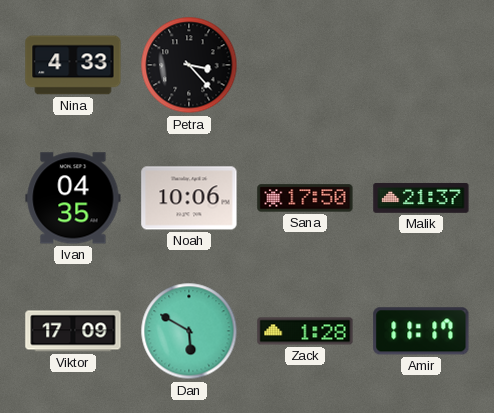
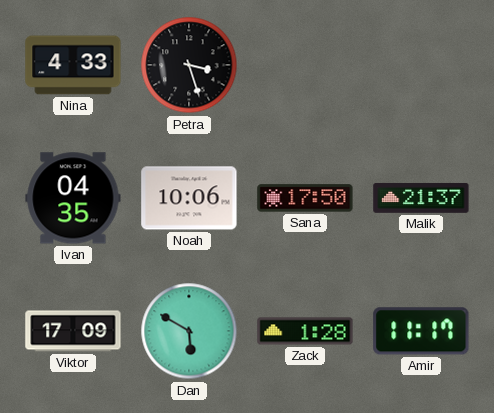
Petra: 3:23 -> 3:27
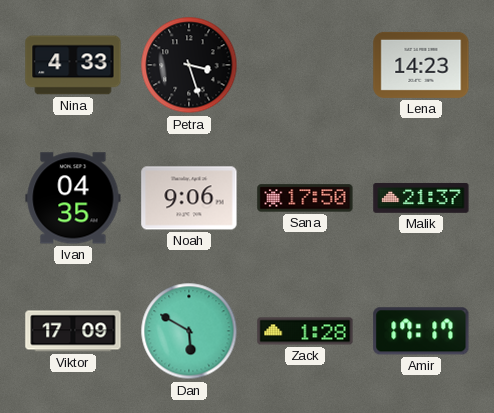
Lena: none -> 14:23
Noah: 10:06 -> 9:06
Amir: 11:17 -> 17:17
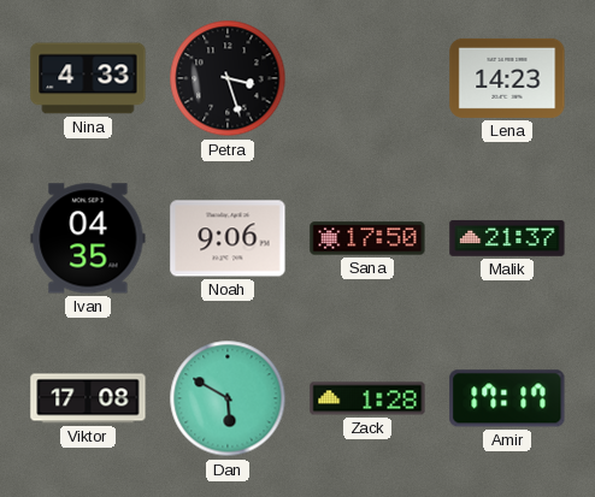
Viktor: 17:09 -> 17:08
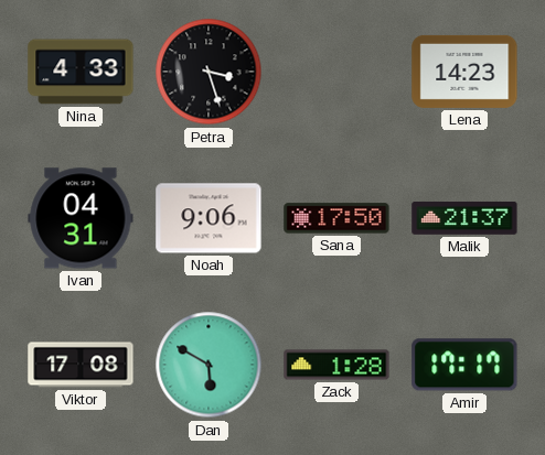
Ivan: 04:35 -> 04:31
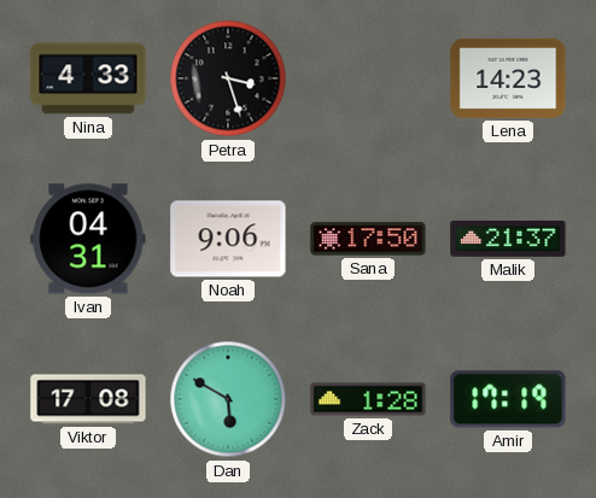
Amir: 17:17 -> 17:19
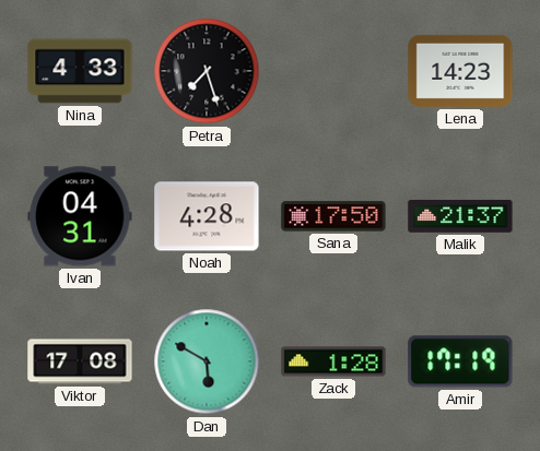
Petra: 3:27 -> 7:27
Noah: 9:06 -> 4:28
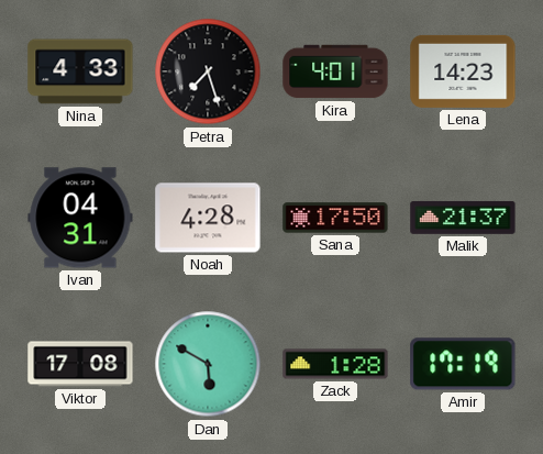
Kira: none -> 4:01
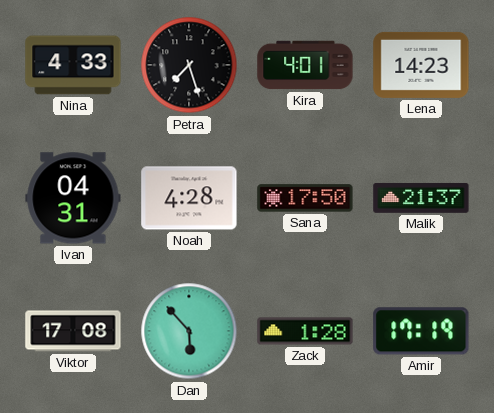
Dan: 5:50 -> 5:53
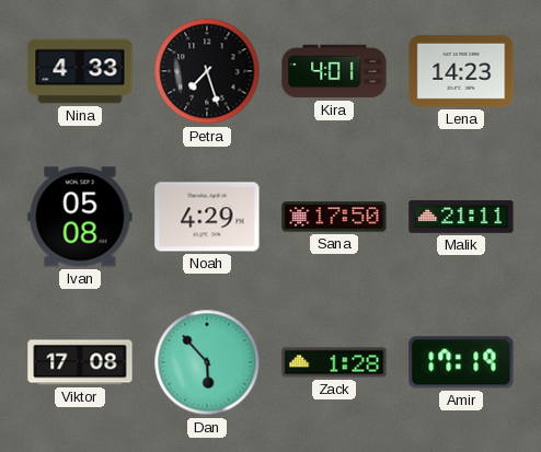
Ivan: 04:31 -> 05:08
Noah: 4:28 -> 4:29
Malik: 21:37 -> 21:11
